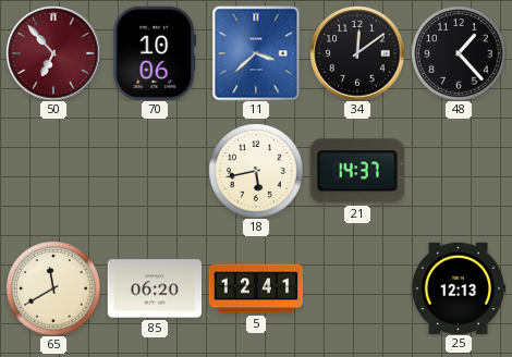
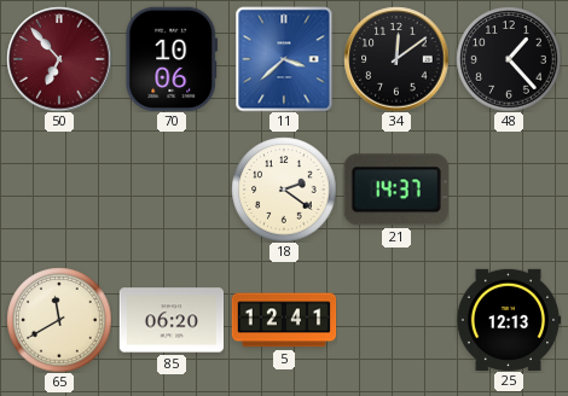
18: 5:43 -> 2:21
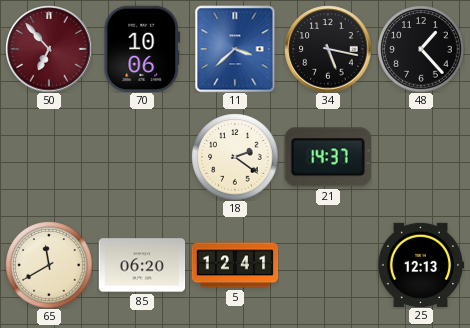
34: 12:09 -> 5:17
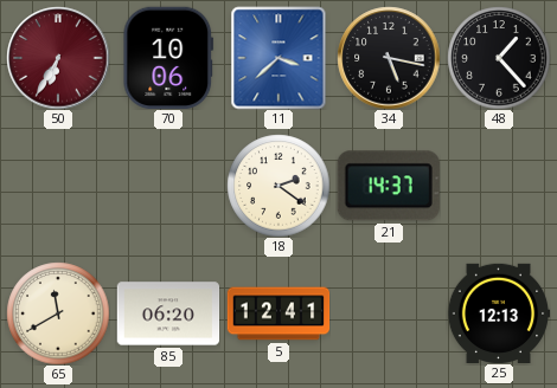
50: 6:53 -> 6:35
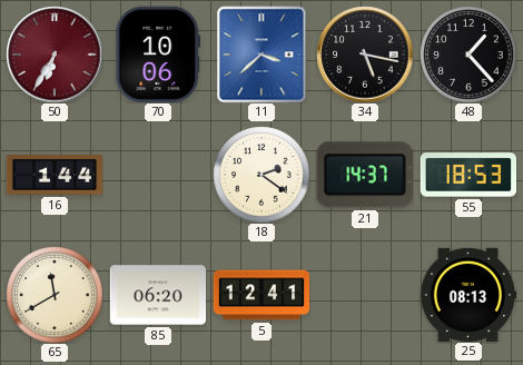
16: none -> 1:44
55: none -> 18:53
25: 12:13 -> 08:13
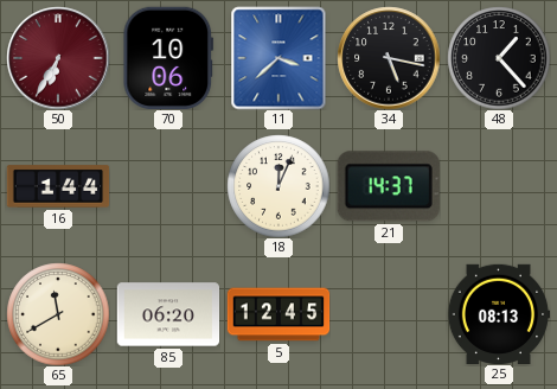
18: 2:21 -> 12:04
55: 18:53 -> none
5: 12:41 -> 12:45
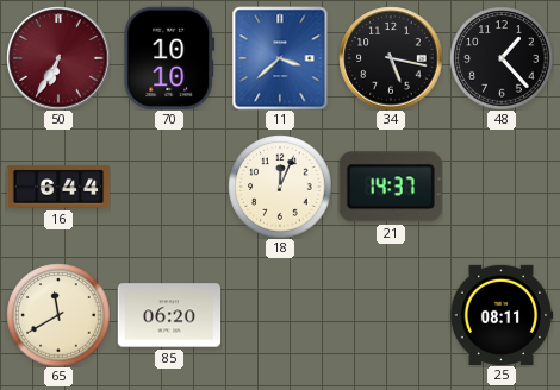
70: 10:06 -> 10:10
16: 1:44 -> 6:44
5: 12:45 -> none
25: 08:13 -> 08:11
